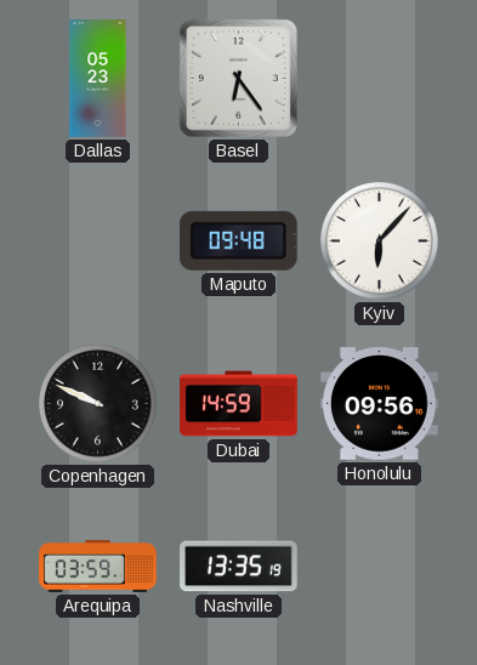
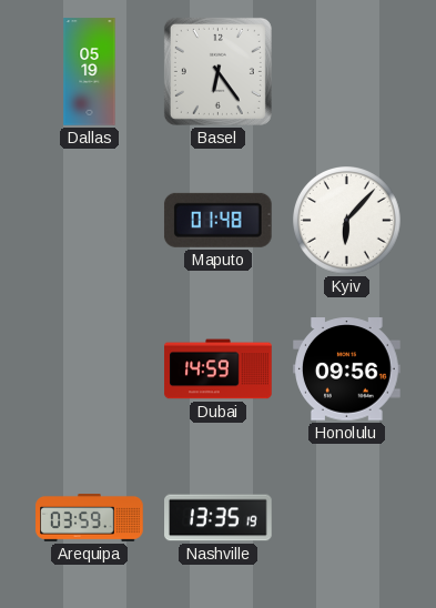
Dallas: 05:23 -> 05:19
Maputo: 09:48 -> 01:48
Copenhagen: 9:49 -> none
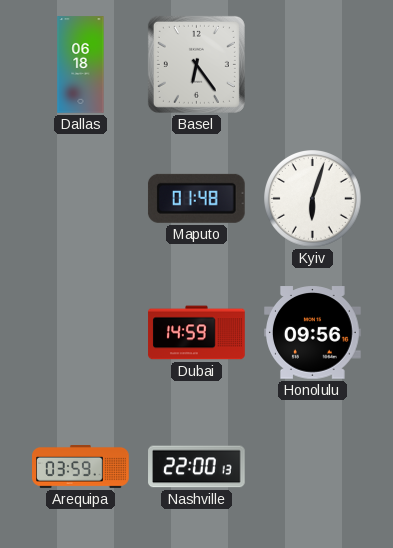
Dallas: 05:19 -> 06:18
Kyiv: 6:07 -> 6:03
Nashville: 13:35 -> 22:00
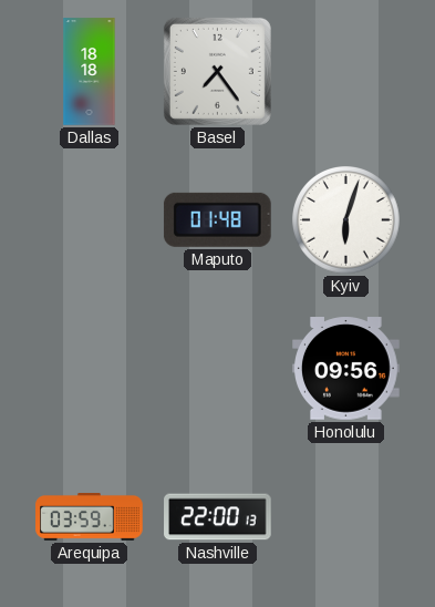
Dallas: 06:18 -> 18:18
Basel: 6:24 -> 7:24
Dubai: 14:59 -> none
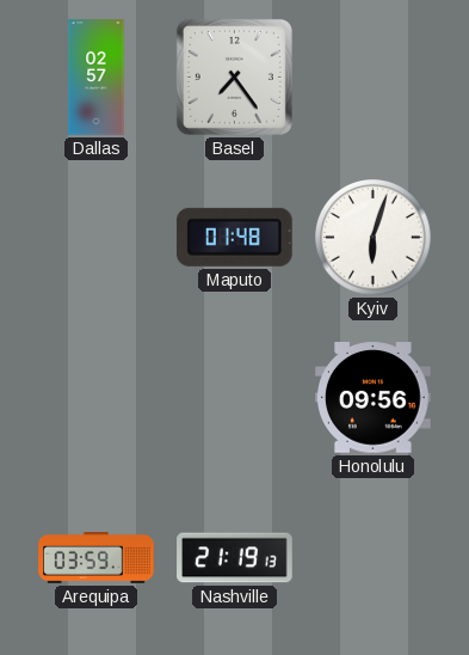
Dallas: 18:18 -> 02:57
Nashville: 22:00 -> 21:19
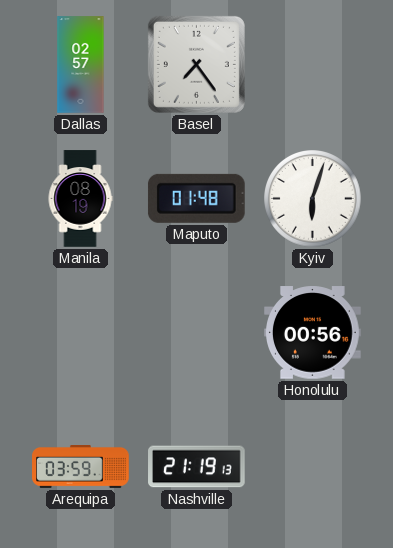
Manila: none -> 08:19
Honolulu: 09:56 -> 00:56
